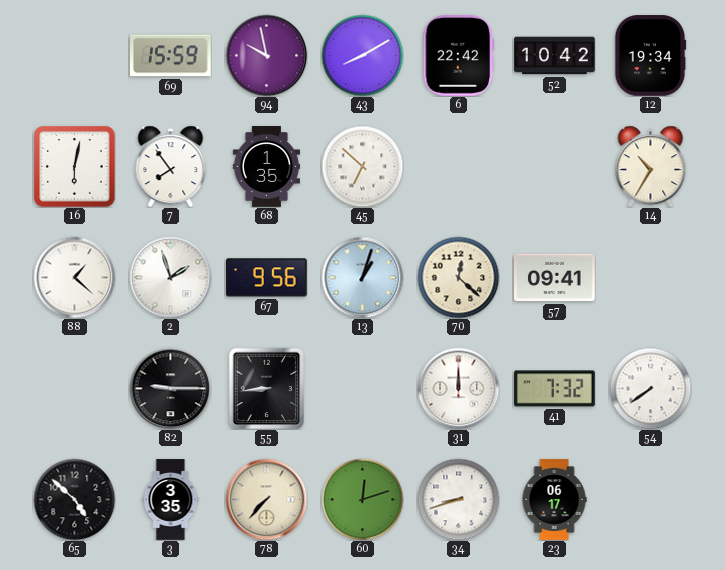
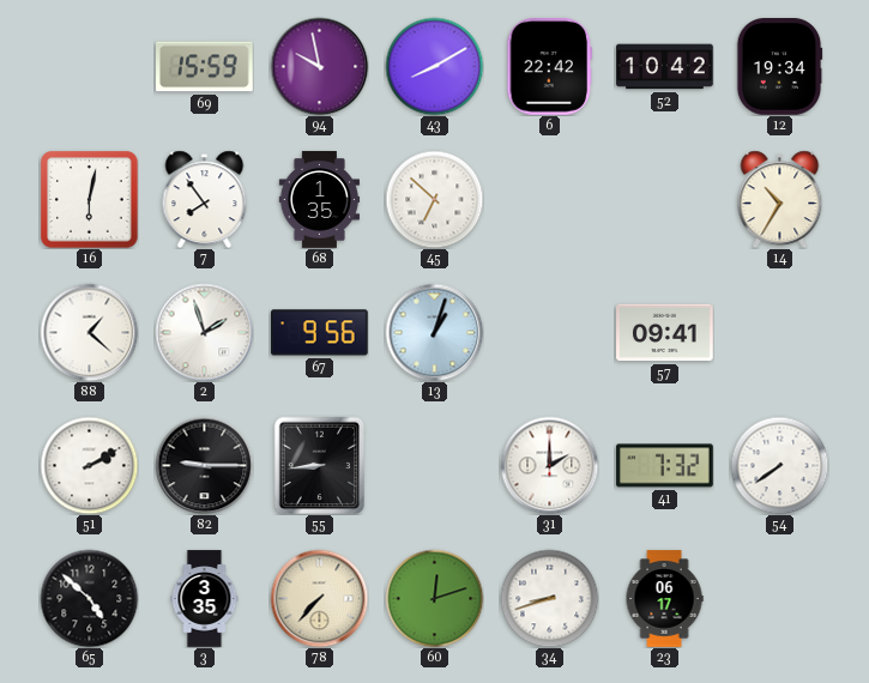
70: 12:22 -> none
51: none -> 2:10
31: 12:00 -> 2:00
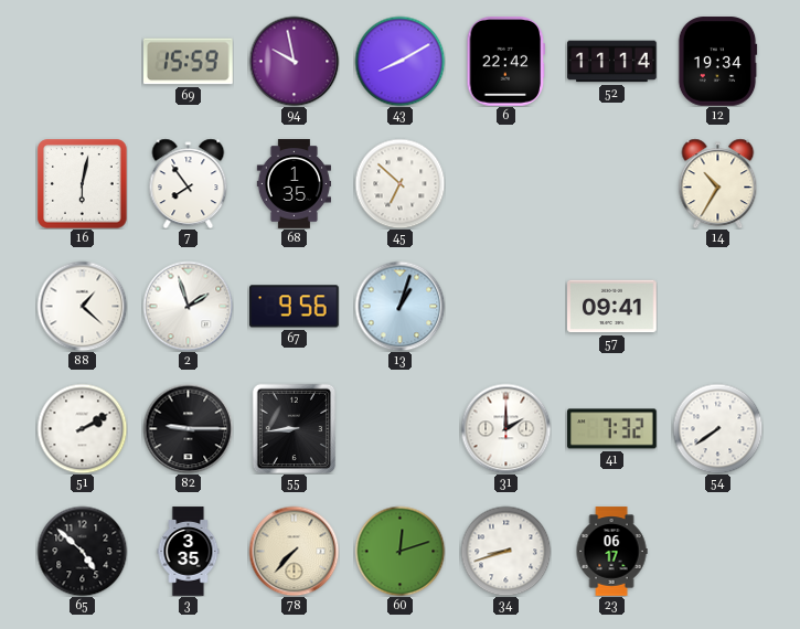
52: 10:42 -> 11:14
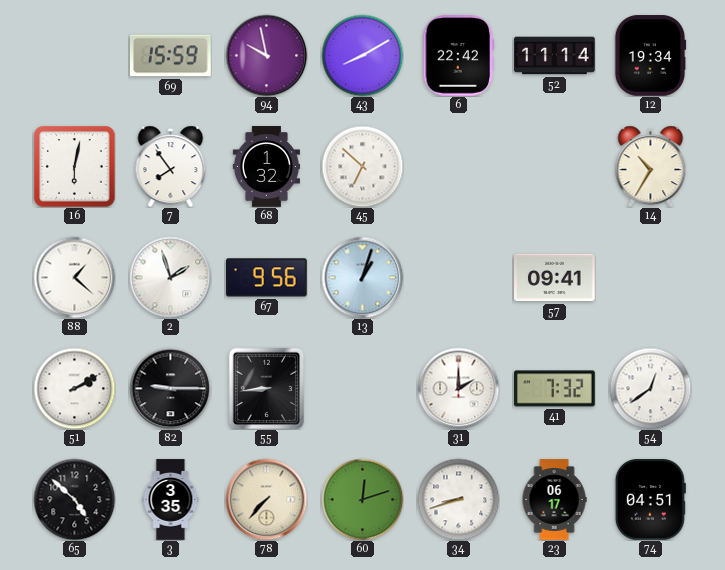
68: 1:35 -> 1:32
54: 7:39 -> 12:39
74: none -> 04:51
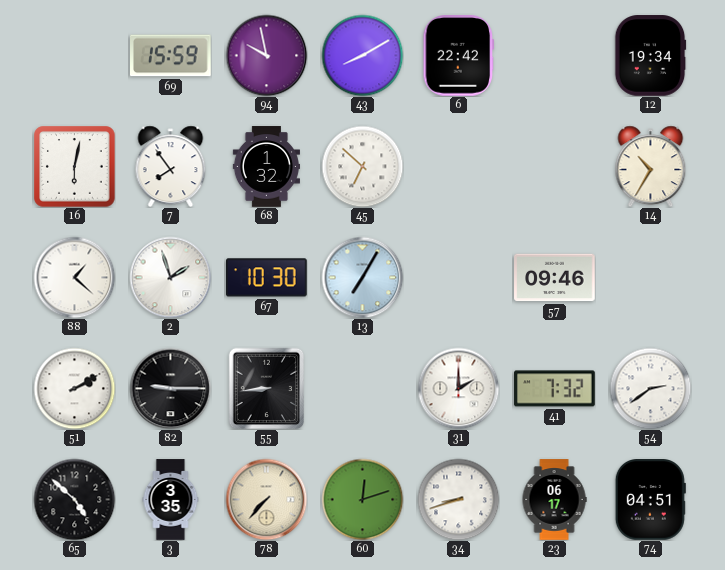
52: 11:14 -> none
67: 9:56 -> 10:30
13: 1:03 -> 7:05
57: 09:41 -> 09:46
54: 12:39 -> 2:39
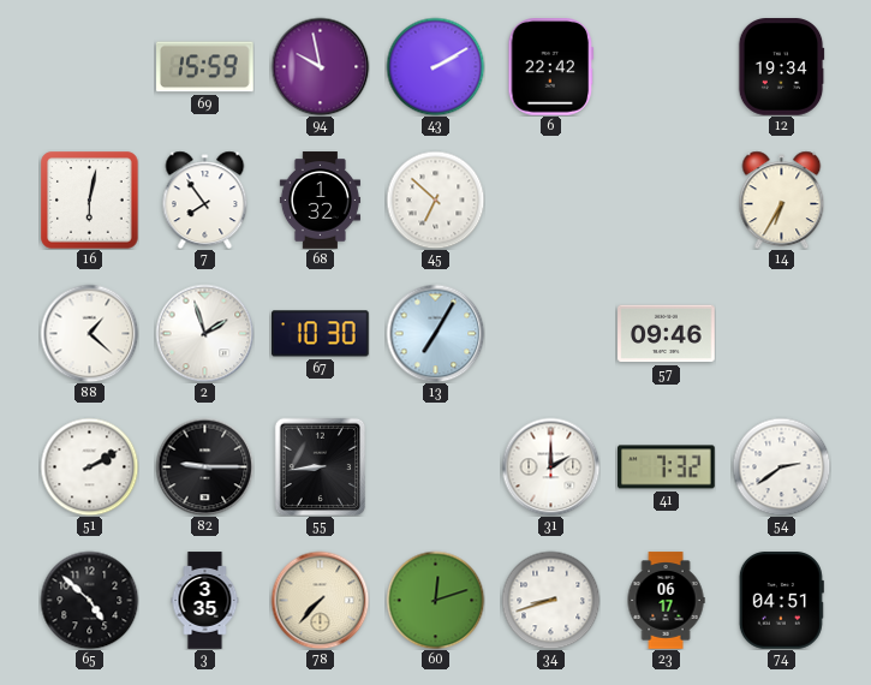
43: 8:10 -> 2:10
14: 10:35 -> 6:35
